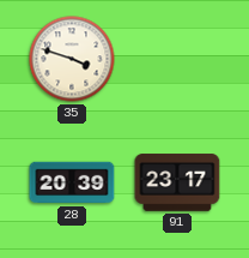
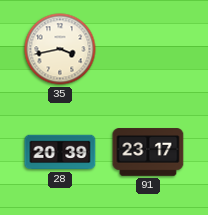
35: 3:48 -> 3:43
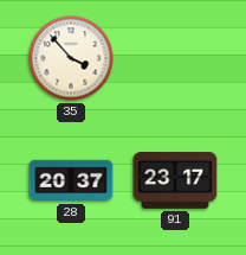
35: 3:43 -> 3:53
28: 20:39 -> 20:37
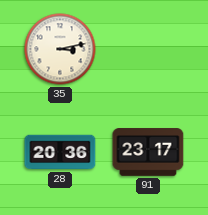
35: 3:53 -> 3:13
28: 20:37 -> 20:36
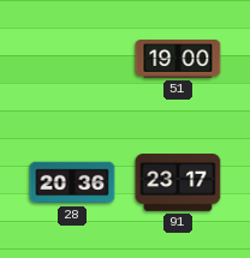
35: 3:13 -> none
51: none -> 19:00
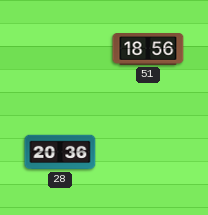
51: 19:00 -> 18:56
91: 23:17 -> none
